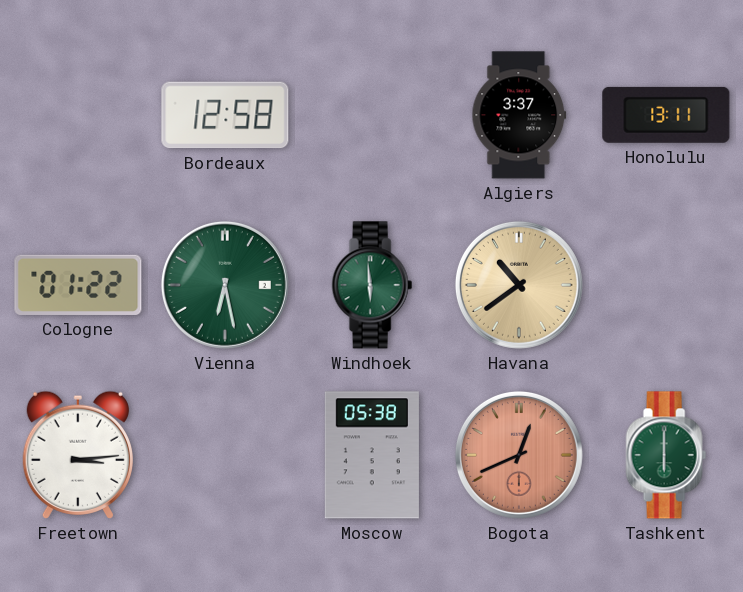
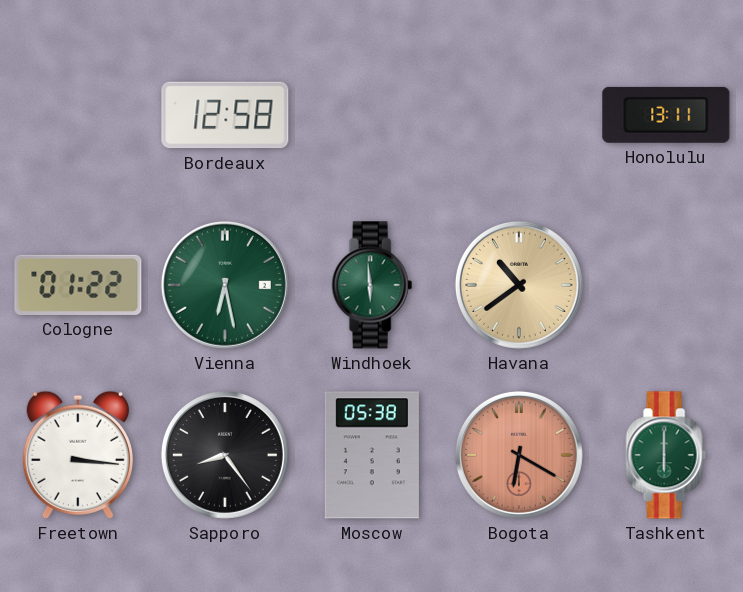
Algiers: 3:37 -> none
Freetown: 3:14 -> 3:16
Sapporo: none -> 8:24
Bogota: 12:41 -> 6:20
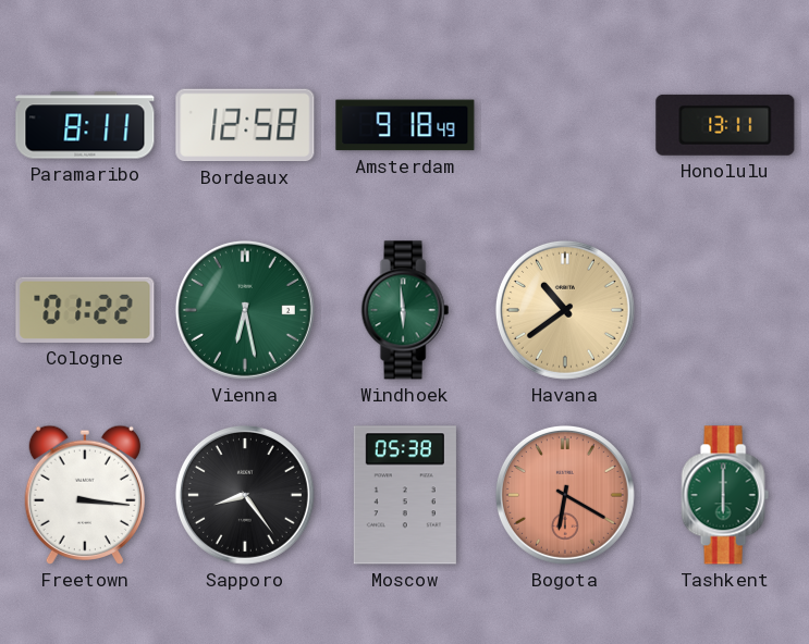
Paramaribo: none -> 8:11
Amsterdam: none -> 9:18
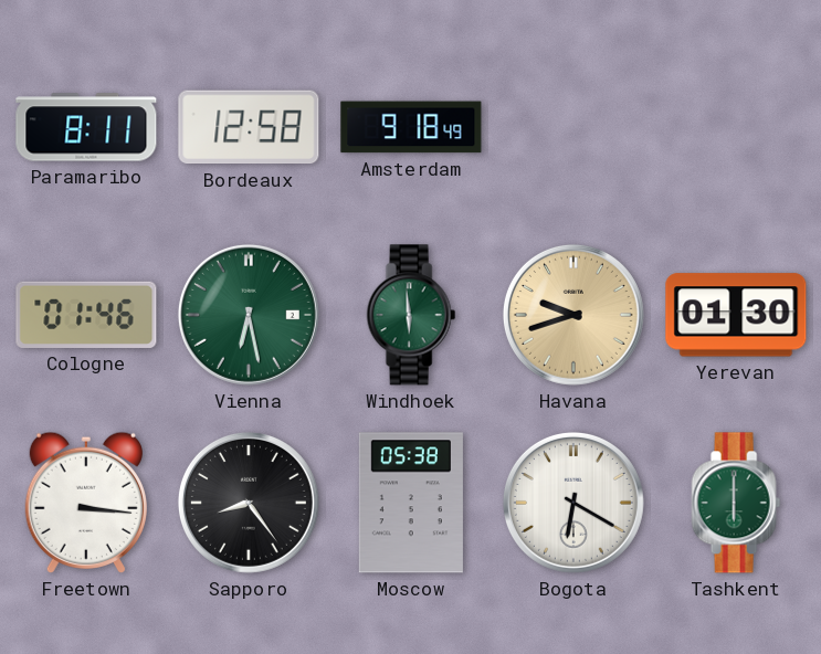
Honolulu: 13:11 -> none
Cologne: 01:22 -> 01:46
Havana: 10:39 -> 9:42
Yerevan: none -> 01:30
Bogota dial: salmon -> white
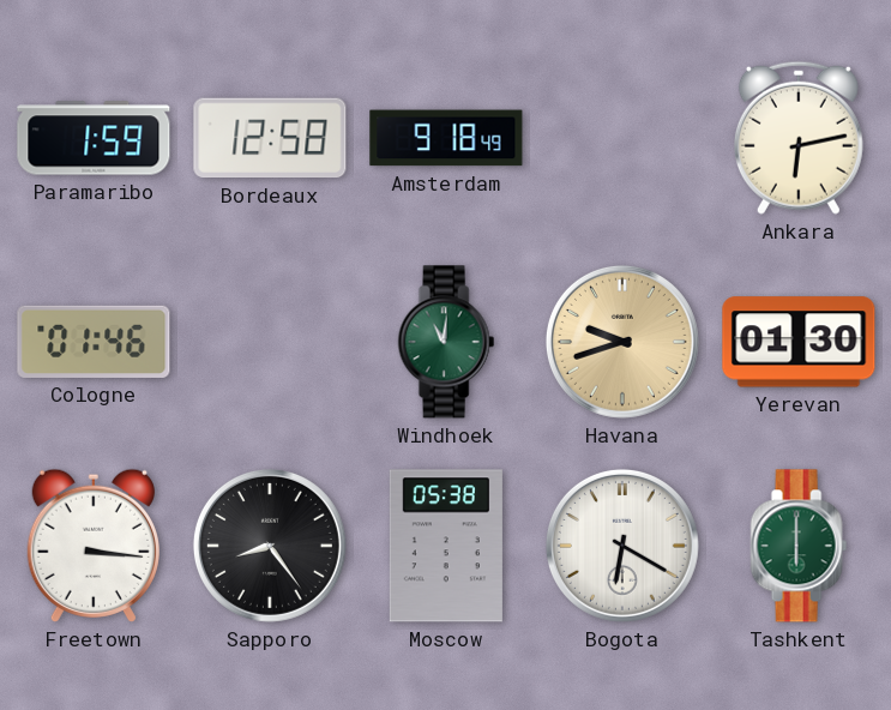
Paramaribo: 8:11 -> 1:59
Ankara: none -> 6:13
Vienna: 6:28 -> none
Windhoek: 5:59 -> 11:01
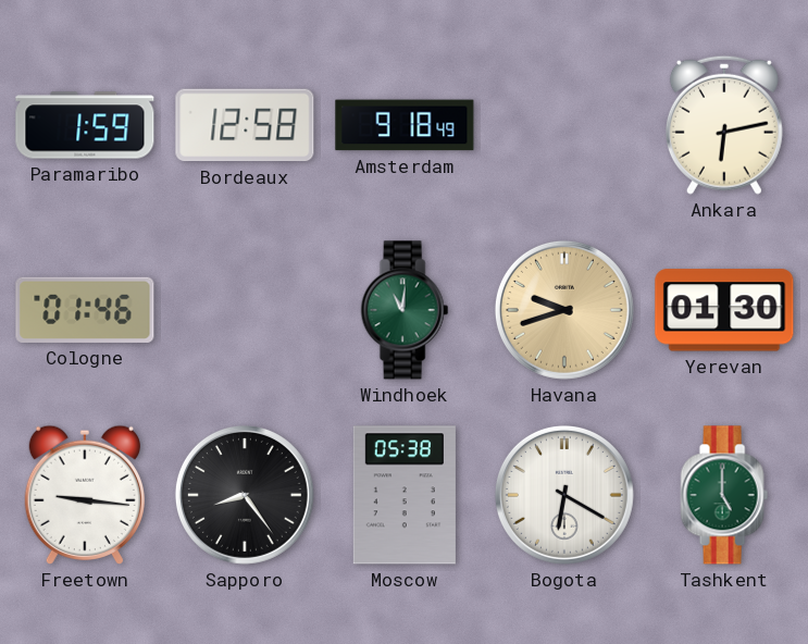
Freetown: 3:16 -> 9:16
Tashkent: 6:00 -> 5:00
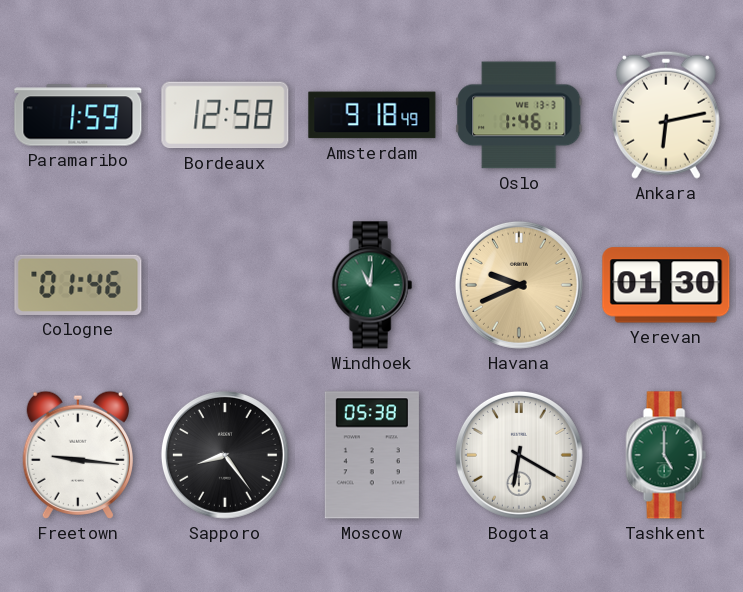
Oslo: none -> 1:46
Havana: 9:42 -> 9:41
